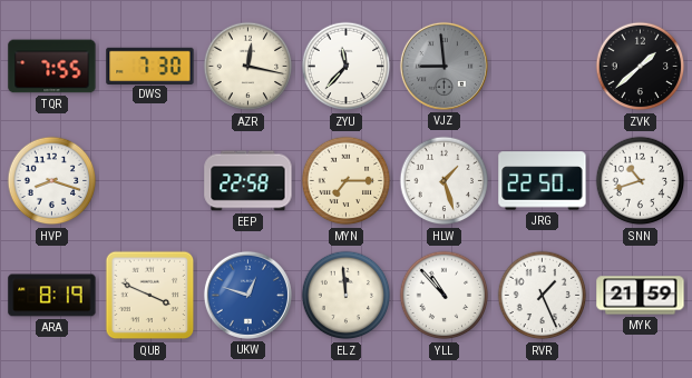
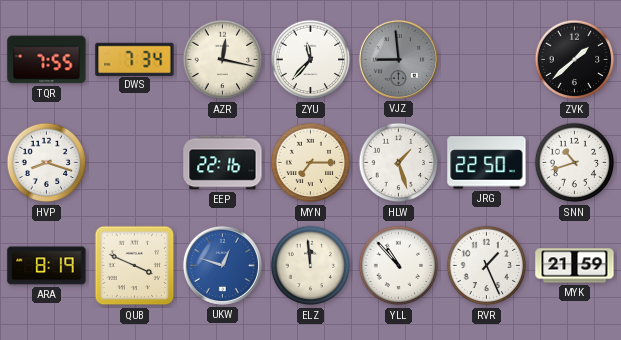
DWS: 7:30 -> 7:34
EEP: 22:58 -> 22:16
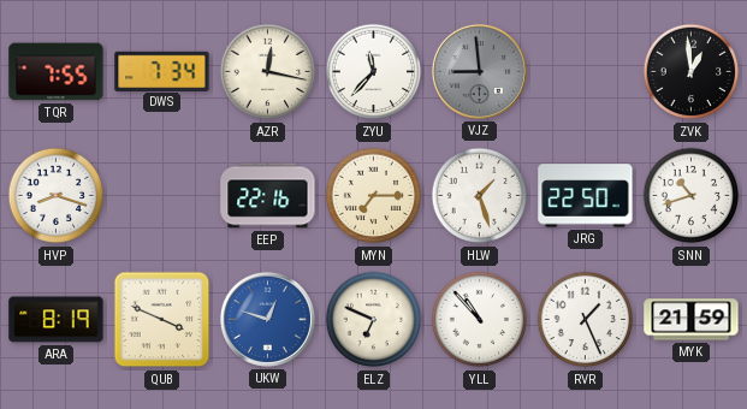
ZVK: 1:38 -> 12:59
ELZ: 11:59 -> 6:49
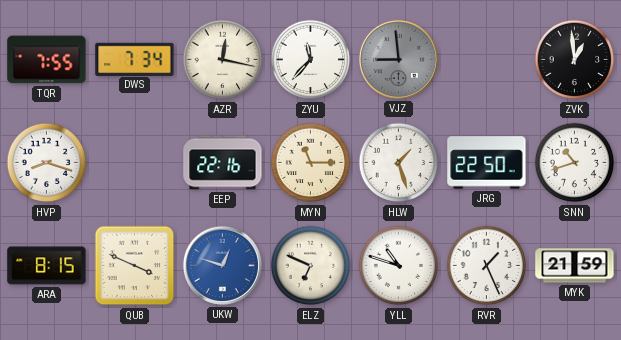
MYN: 7:15 -> 11:15
ARA: 8:19 -> 8:15
YLL: 10:53 -> 10:48
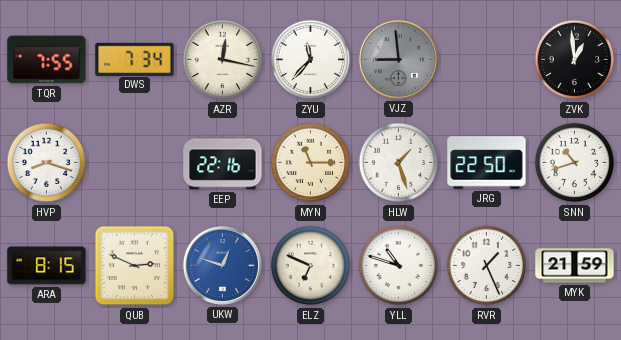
QUB: 3:49 -> 2:49
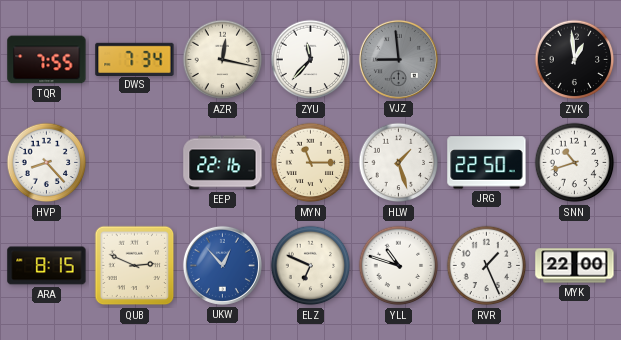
HVP: 8:18 -> 8:23
UKW: 12:48 -> 12:53
MYK: 21:59 -> 22:00
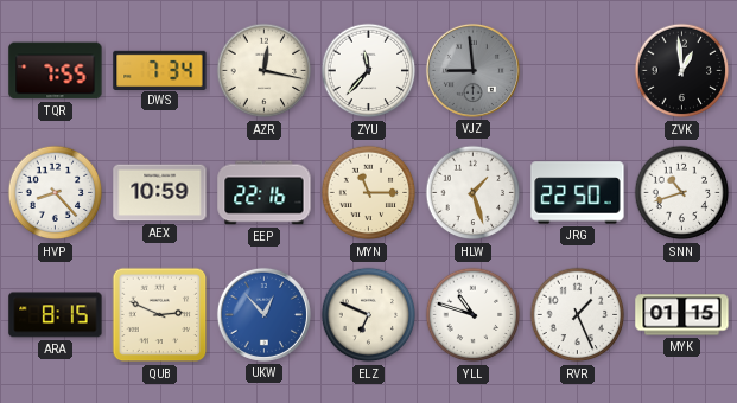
AEX: none -> 10:59
MYK: 22:00 -> 01:15
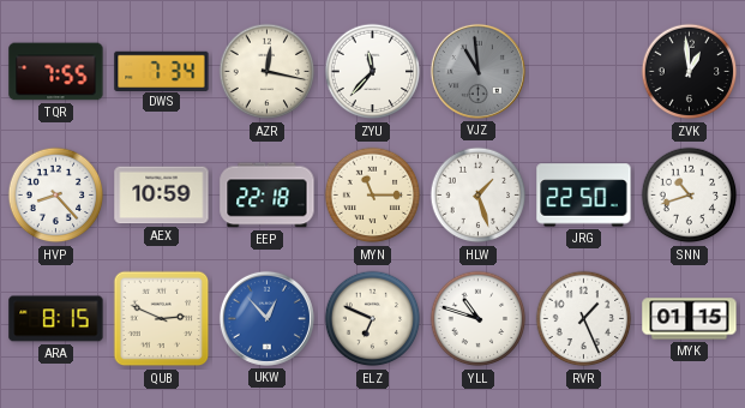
VJZ: 8:59 -> 10:59
EEP: 22:16 -> 22:18
